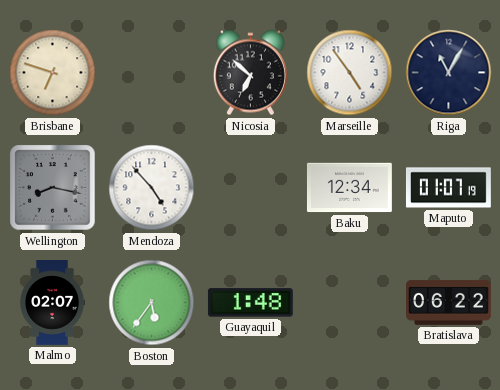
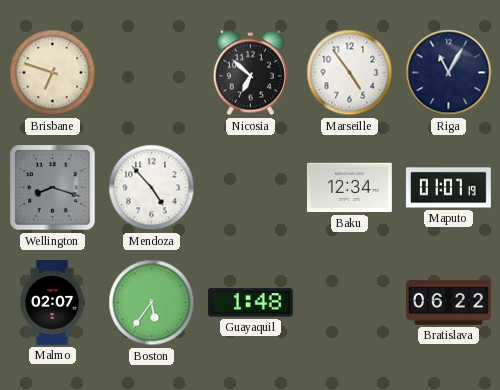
Wellington: 8:17 -> 8:18
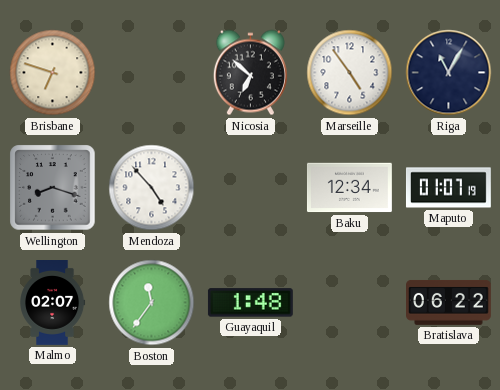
Boston: 5:36 -> 11:36
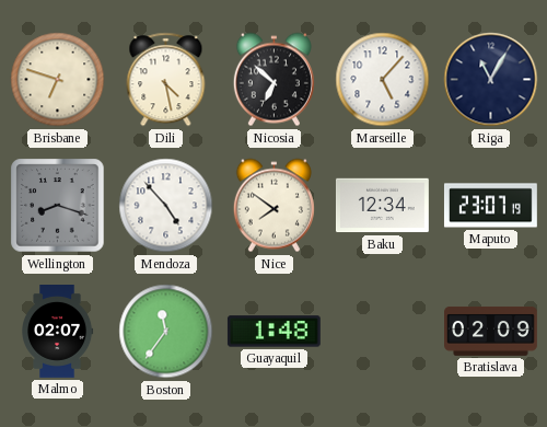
Dili: none -> 4:28
Marseille: 4:54 -> 5:07
Nice: none -> 7:51
Maputo: 01:07 -> 23:07
Bratislava: 06:22 -> 02:09
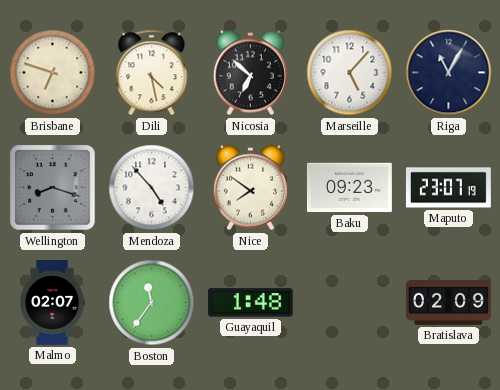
Baku: 12:34 -> 09:23
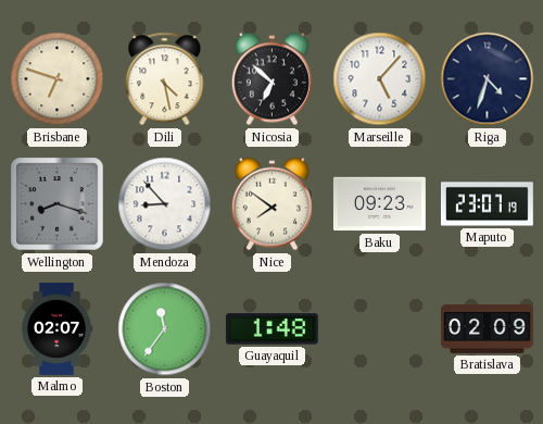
Riga: 11:05 -> 4:33
Mendoza: 4:53 -> 8:53
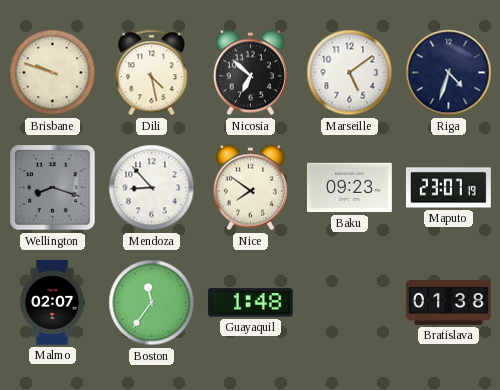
Brisbane: 6:48 -> 9:48
Marseille: 5:07 -> 5:09
Bratislava: 02:09 -> 01:38
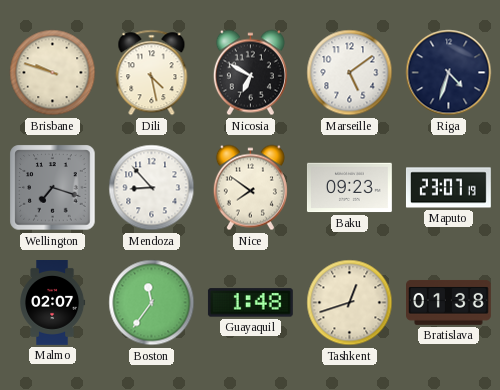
Nicosia: 6:52 -> 6:50
Wellington: 8:18 -> 7:18
Tashkent: none -> 12:42
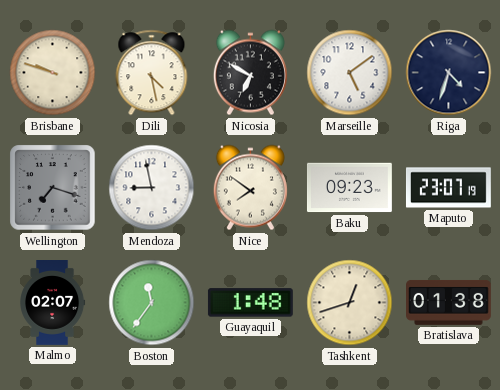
Mendoza: 8:53 -> 8:58
